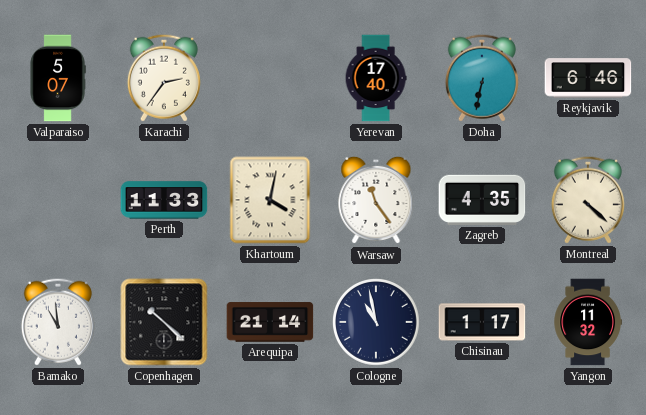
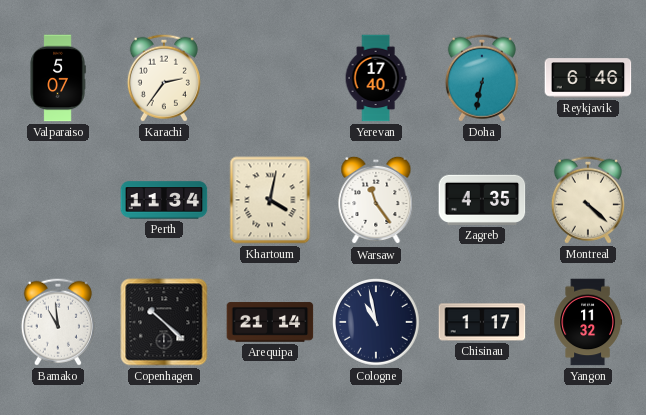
Perth: 11:33 -> 11:34
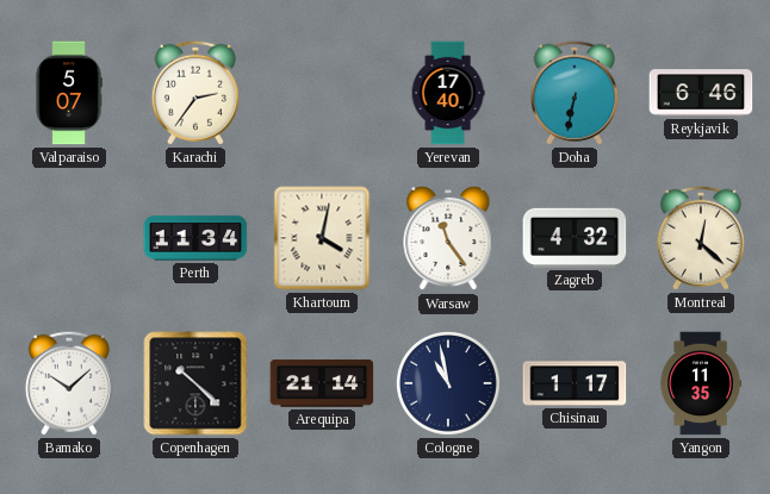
Zagreb: 4:35 -> 4:32
Montreal: 4:22 -> 12:22
Bamako: 10:59 -> 10:08
Yangon: 11:32 -> 11:35
